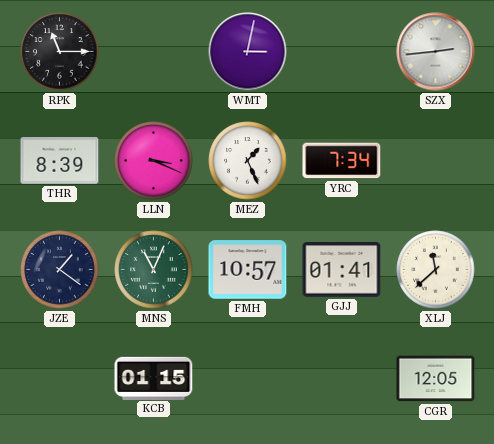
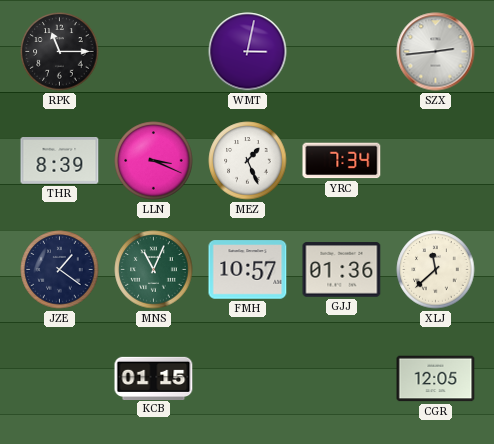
GJJ: 01:41 -> 01:36
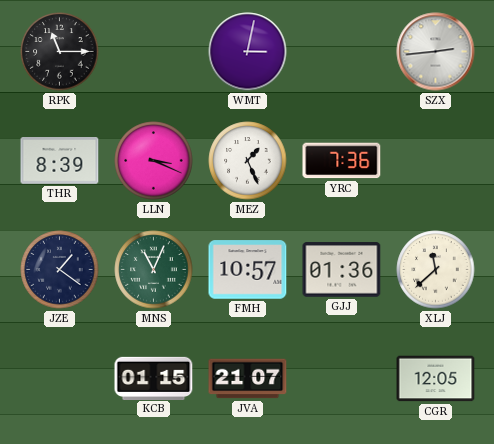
YRC: 7:34 -> 7:36
JVA: none -> 21:07
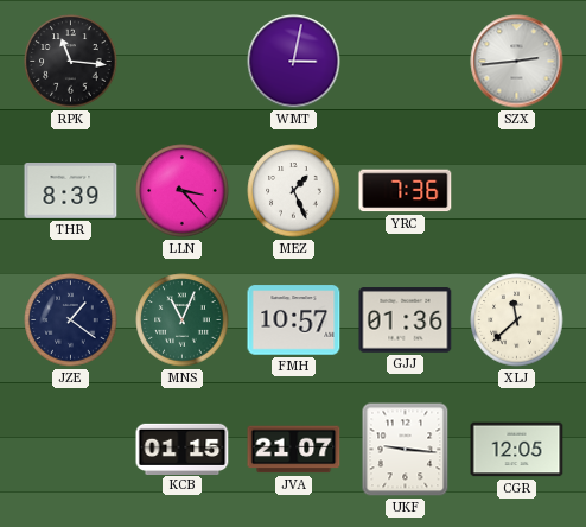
RPK: 11:15 -> 11:16
LLN: 3:19 -> 3:23
UKF: none -> 9:16
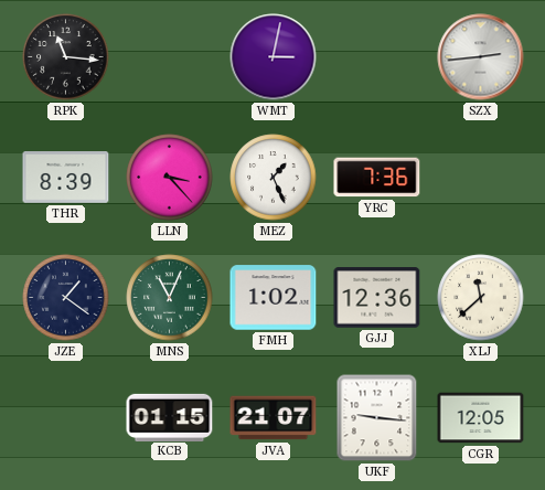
FMH: 10:57 -> 1:02
GJJ: 01:36 -> 12:36
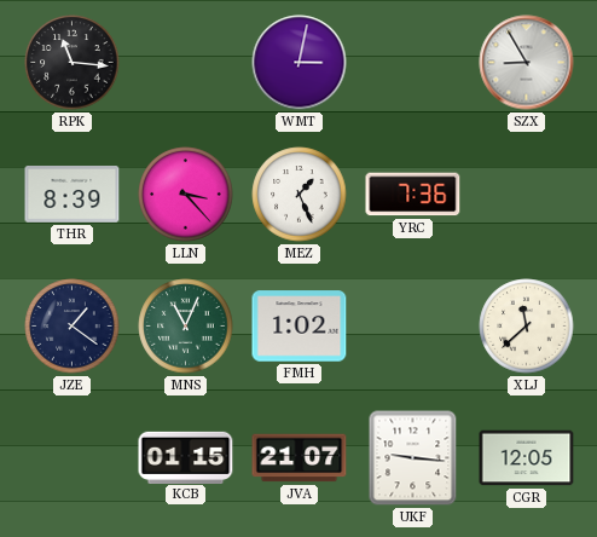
SZX: 2:44 -> 8:55
GJJ: 12:36 -> none
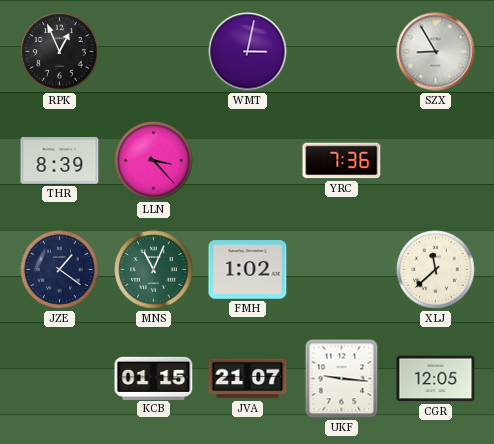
RPK: 11:16 -> 12:56
MEZ: 1:26 -> none
